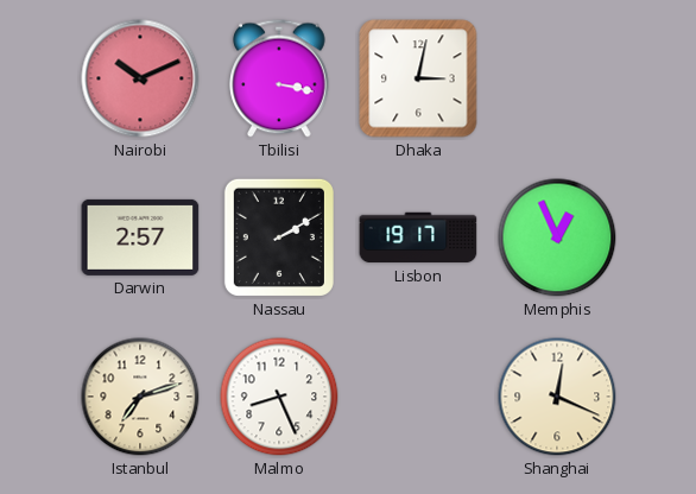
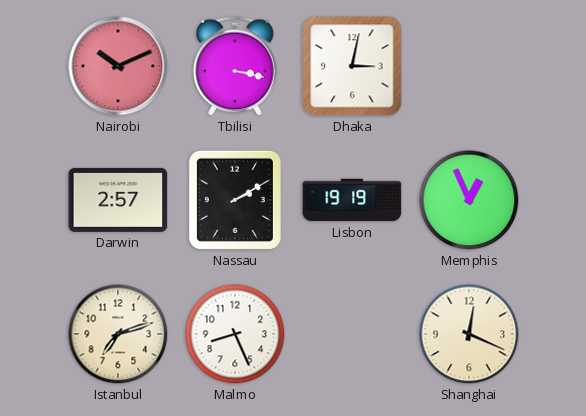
Lisbon: 19:17 -> 19:19
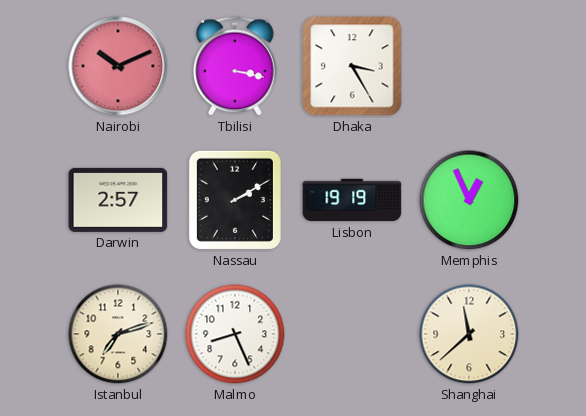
Dhaka: 3:02 -> 3:25
Shanghai: 12:19 -> 11:38
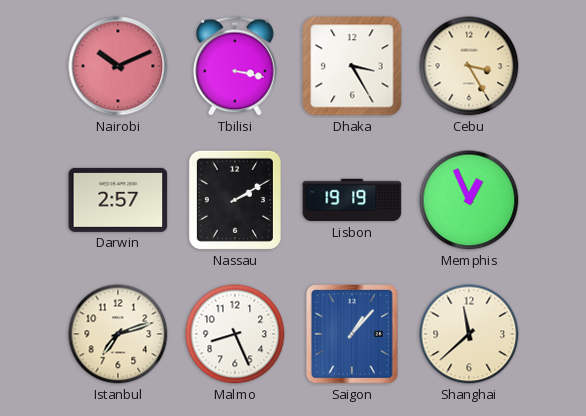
Cebu: none -> 3:25
Saigon: none -> 1:07
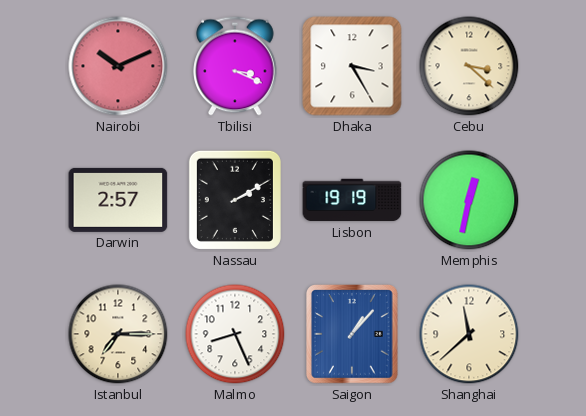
Tbilisi: 3:17 -> 3:19
Cebu: 3:25 -> 3:22
Memphis: 12:56 -> 12:32
Istanbul: 7:12 -> 7:15
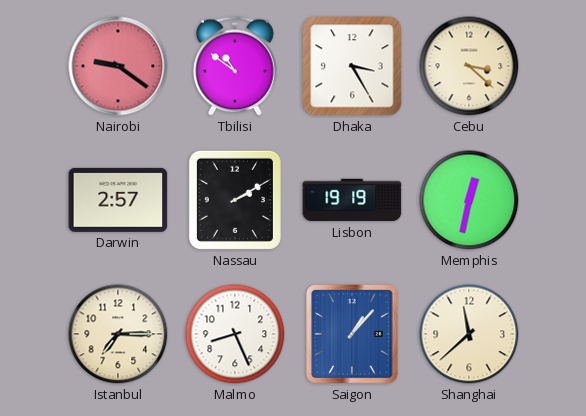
Nairobi: 10:11 -> 9:21
Tbilisi: 3:19 -> 10:51
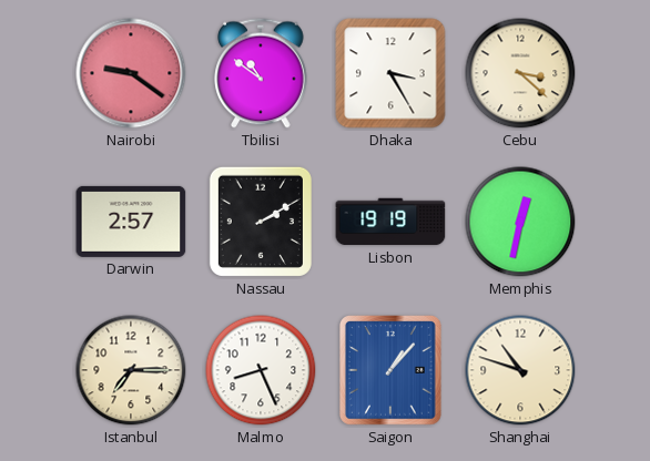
Shanghai: 11:38 -> 10:48
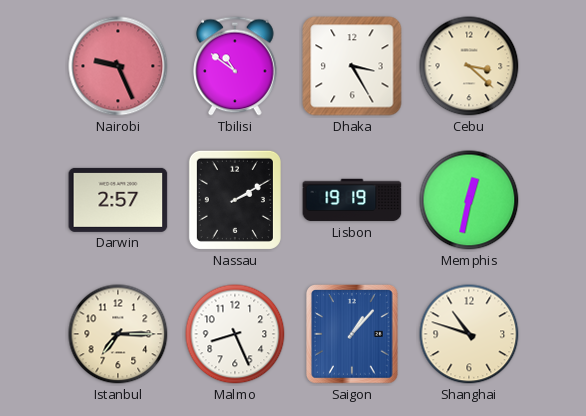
Nairobi: 9:21 -> 9:26
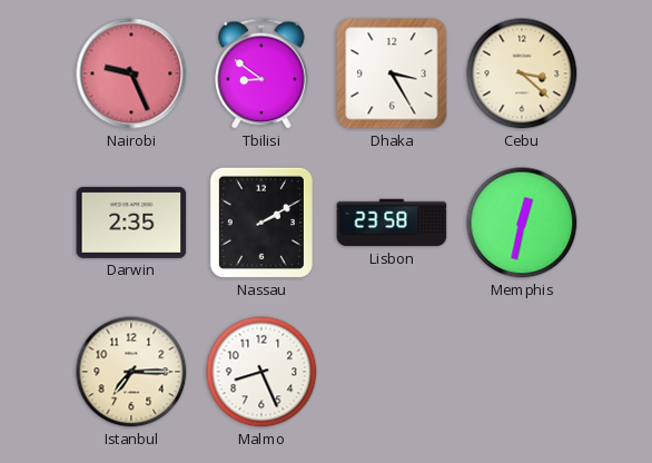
Tbilisi: 10:51 -> 8:51
Darwin: 2:57 -> 2:35
Lisbon: 19:19 -> 23:58
Saigon: 1:07 -> none
Shanghai: 10:48 -> none
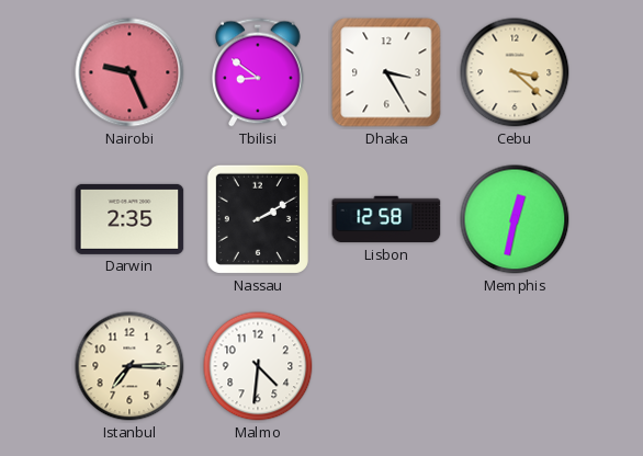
Lisbon: 23:58 -> 12:58
Malmo: 8:26 -> 4:31
